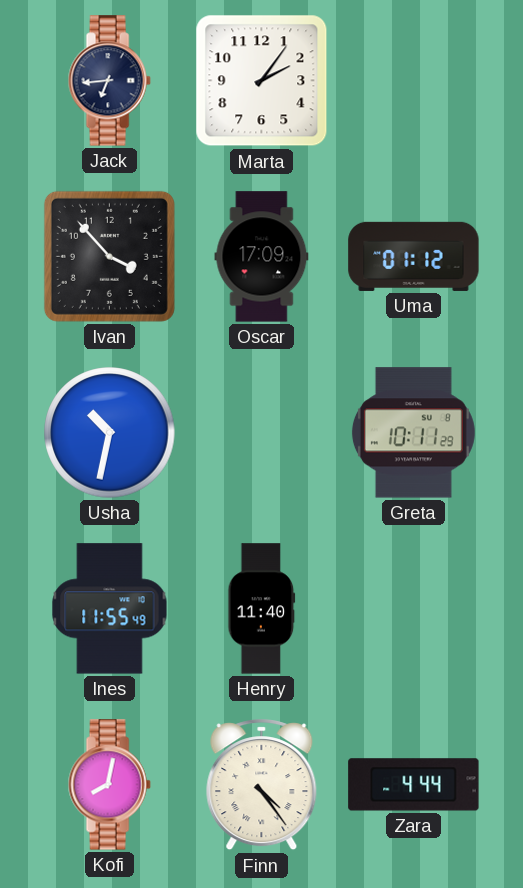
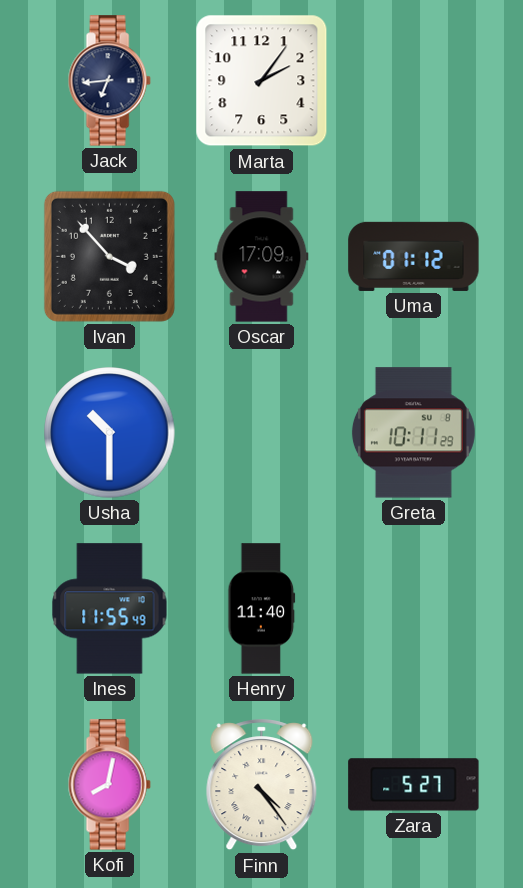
Usha: 10:32 -> 10:30
Zara: 4:44 -> 5:27
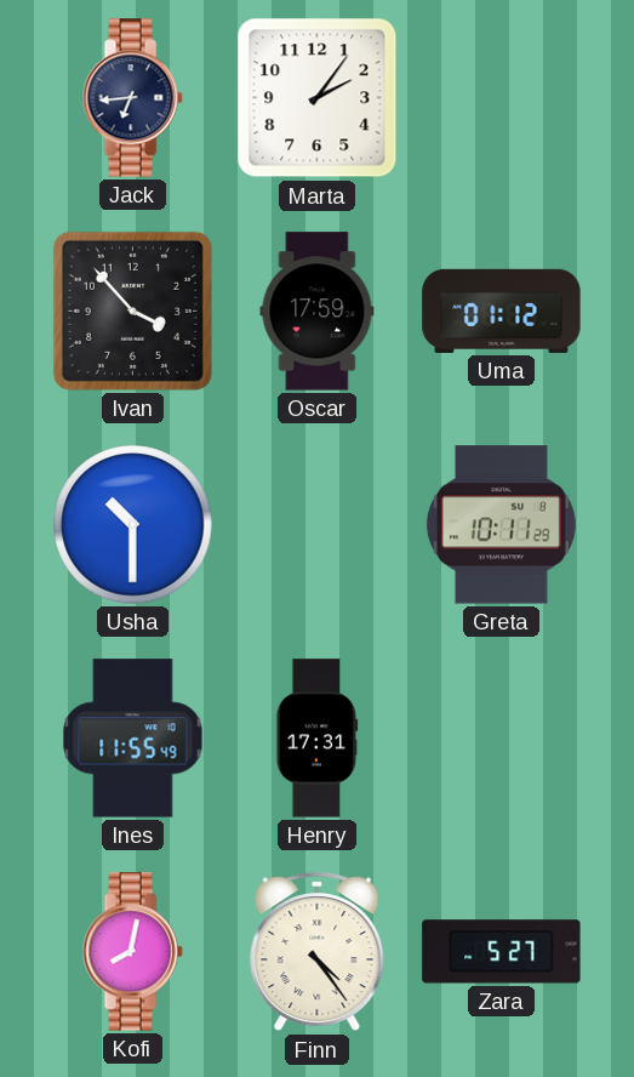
Oscar: 17:09 -> 17:59
Henry: 11:40 -> 17:31
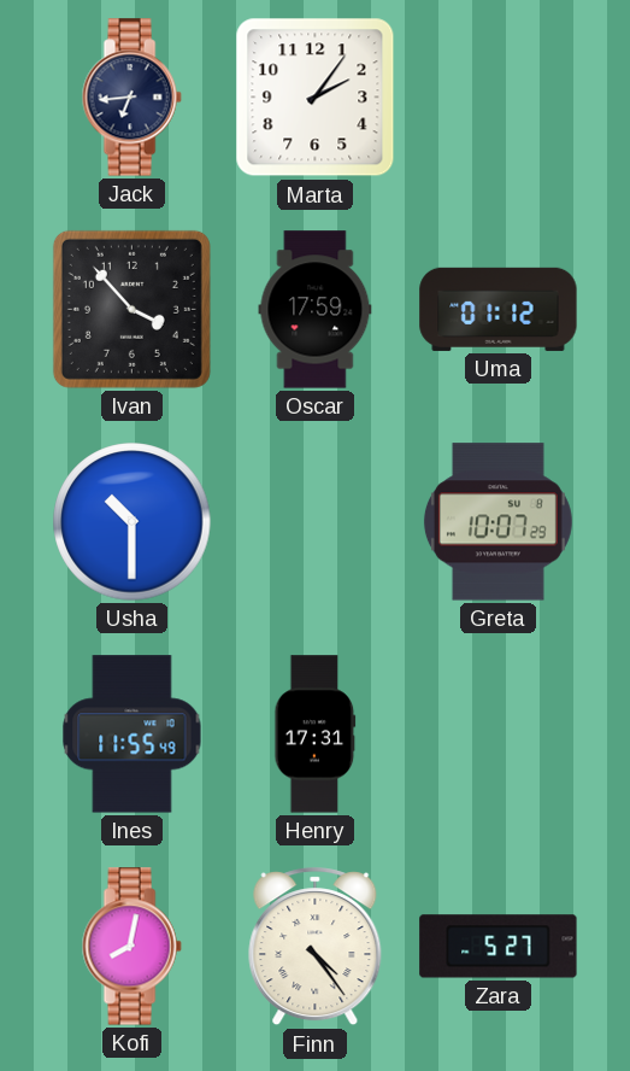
Greta: 10:11 -> 10:07
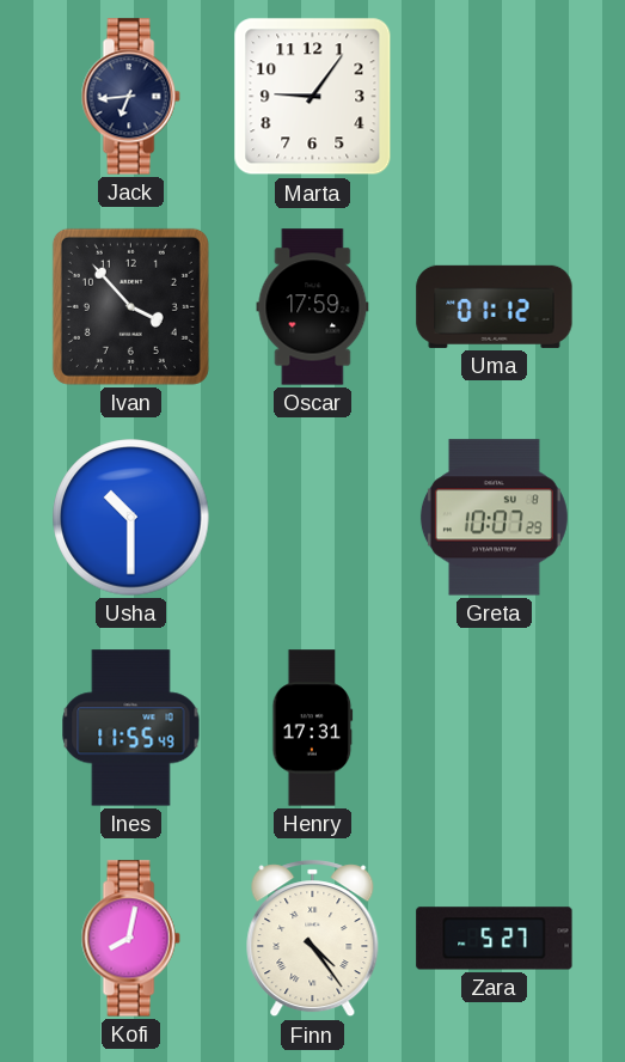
Marta: 2:06 -> 9:06
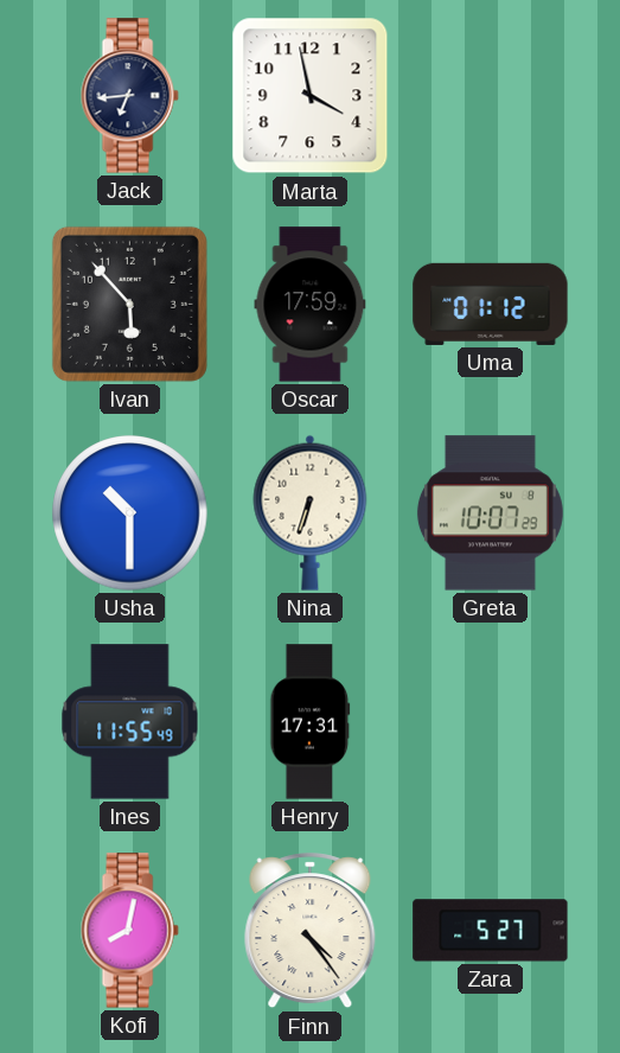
Marta: 9:06 -> 3:58
Ivan: 3:53 -> 5:53
Nina: none -> 6:33
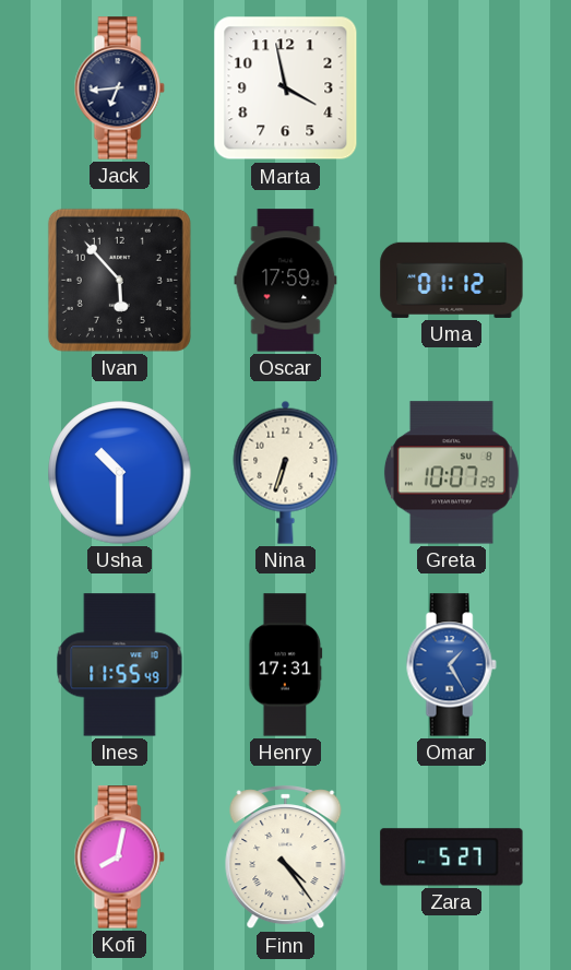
Omar: none -> 1:25
